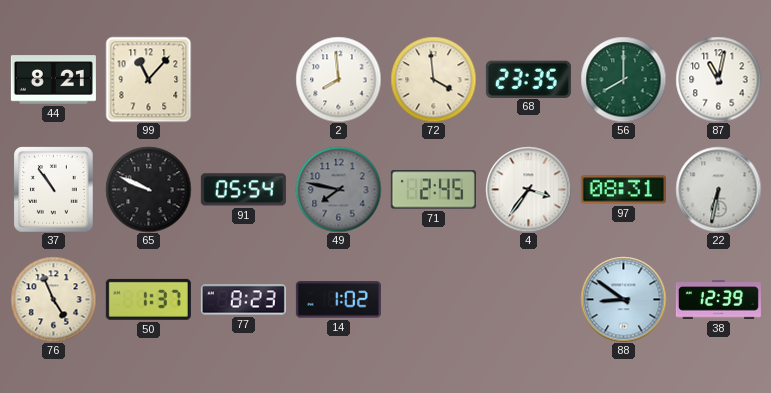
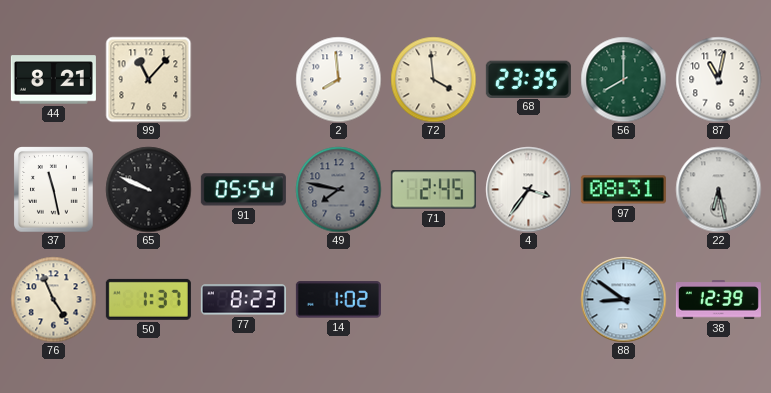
37: 10:54 -> 11:28
22: 6:32 -> 6:28
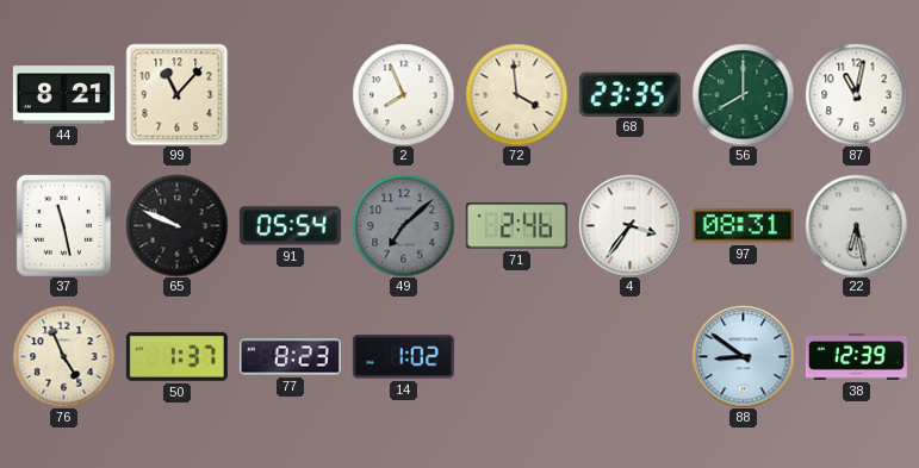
2: 7:59 -> 7:56
49: 7:47 -> 7:08
71: 2:45 -> 2:46
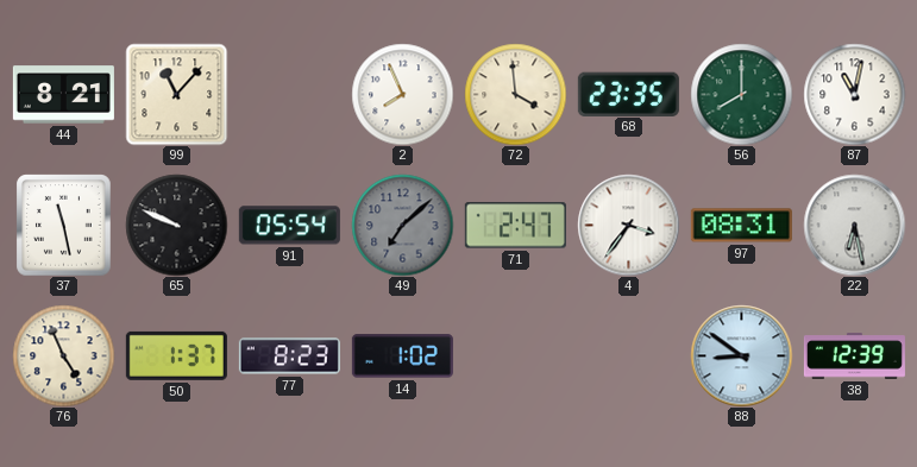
71: 2:46 -> 2:47
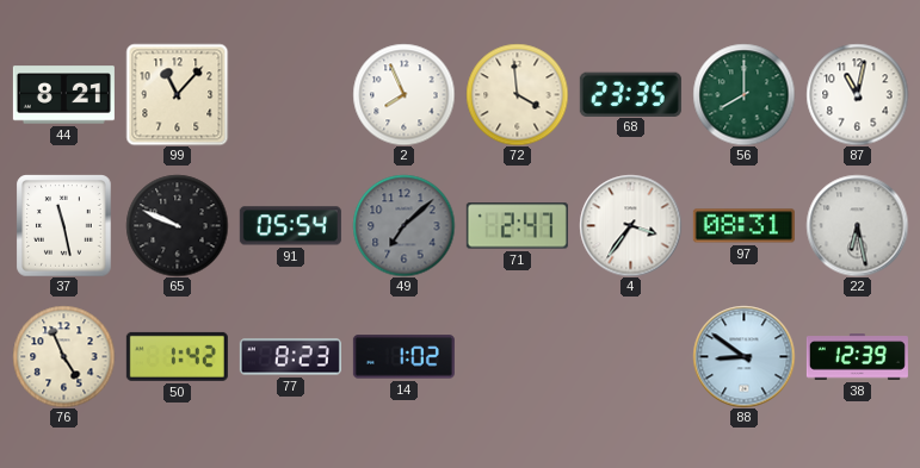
50: 1:37 -> 1:42
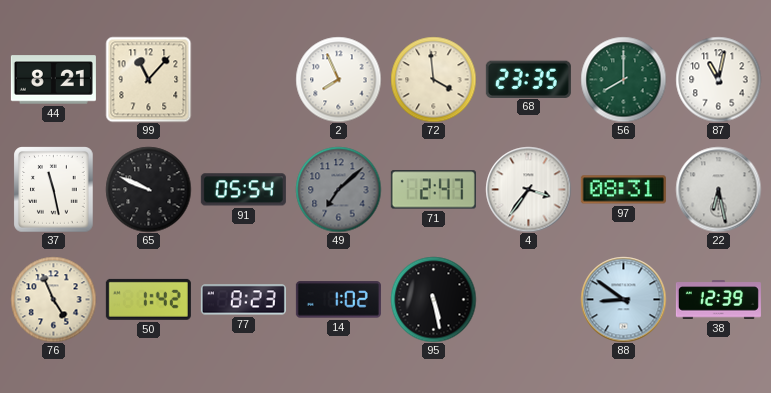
95: none -> 5:28
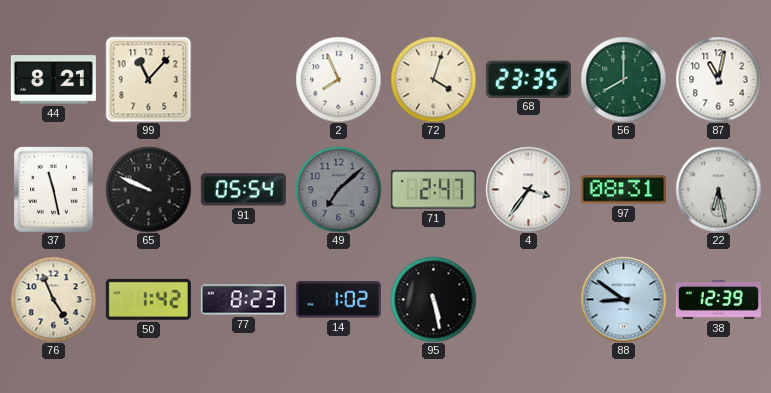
72: 3:59 -> 4:03
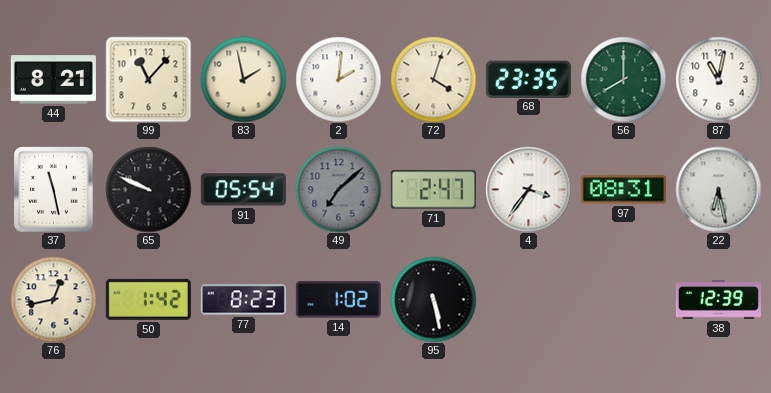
83: none -> 1:58
2: 7:56 -> 2:01
76: 4:56 -> 12:43
88: 8:51 -> none
